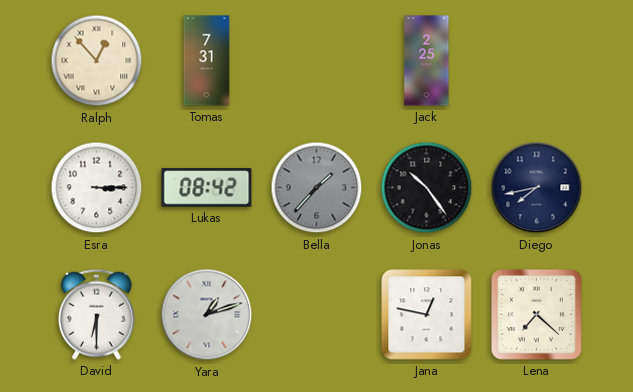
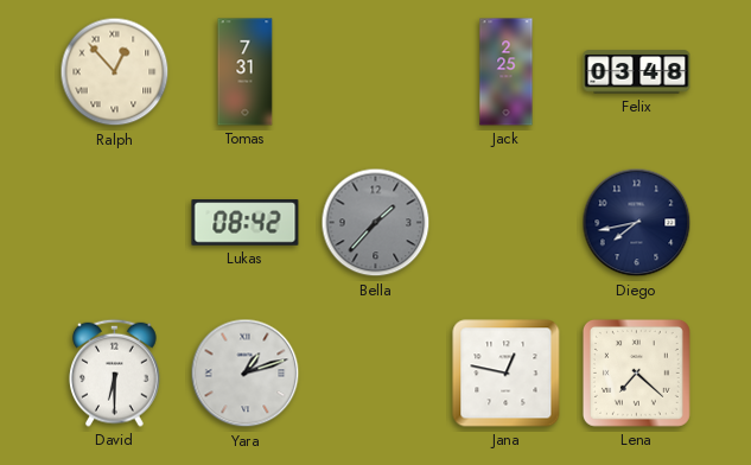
Felix: none -> 03:48
Esra: 3:15 -> none
Jonas: 10:24 -> none
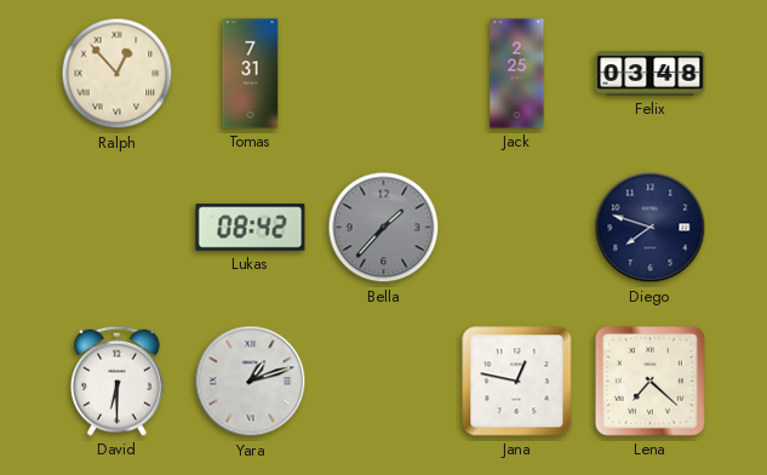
Diego: 7:43 -> 7:48
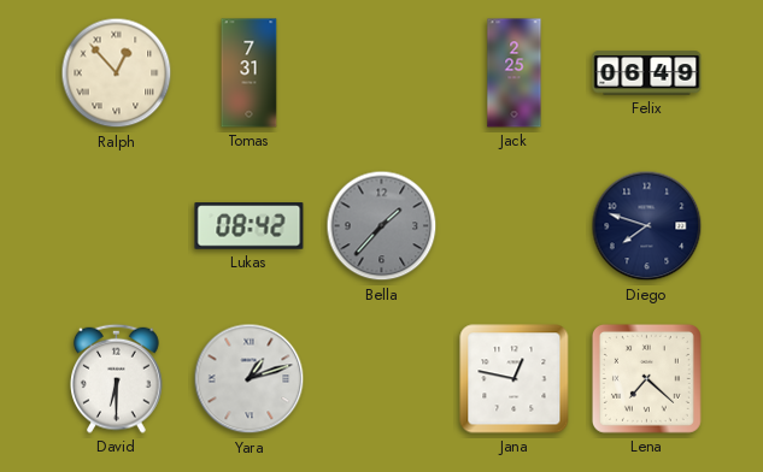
Felix: 03:48 -> 06:49
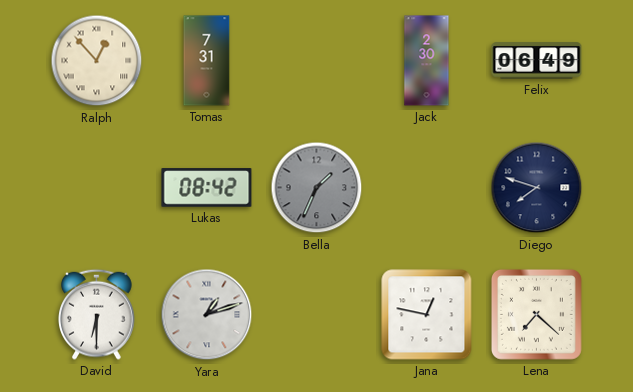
Jack: 2:25 -> 2:30
Bella: 1:37 -> 1:34
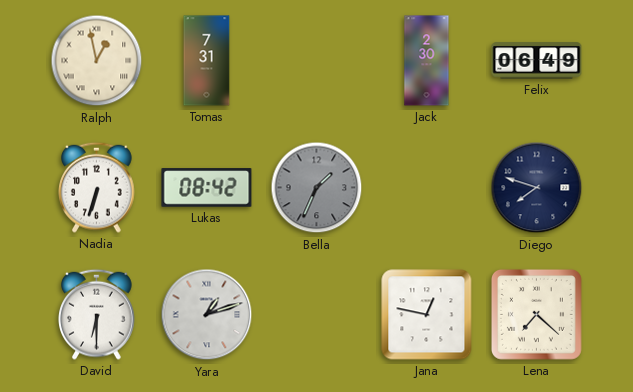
Ralph: 12:53 -> 12:58
Nadia: none -> 6:33
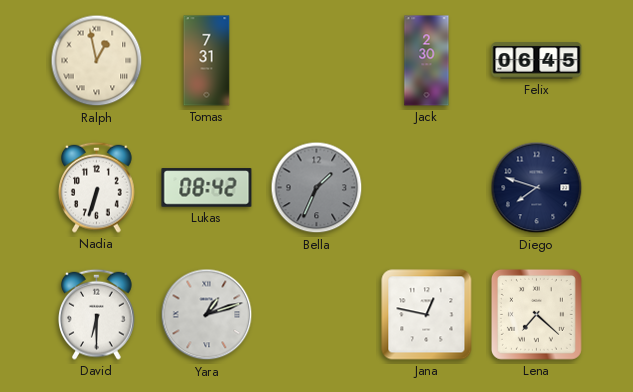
Felix: 06:49 -> 06:45
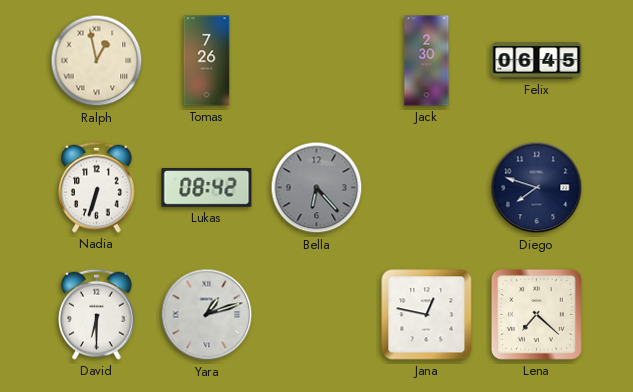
Tomas: 7:31 -> 7:26
Bella: 1:34 -> 6:23
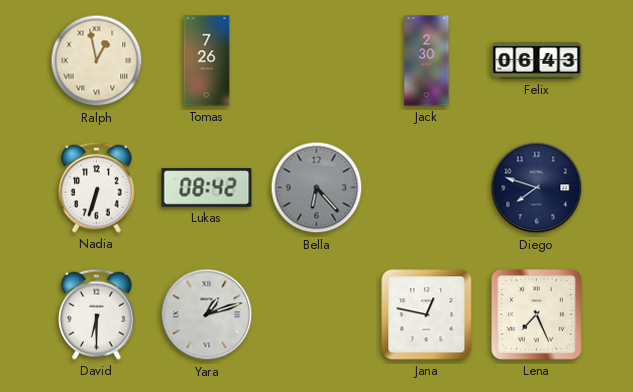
Felix: 06:45 -> 06:43
Lena: 7:22 -> 7:26
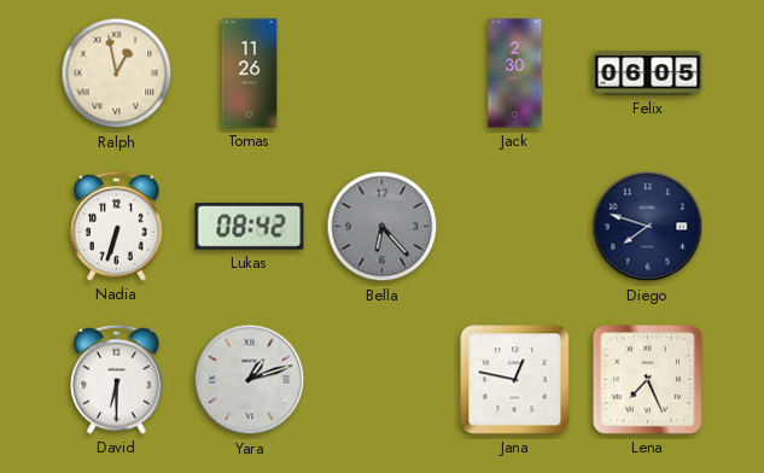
Tomas: 7:26 -> 11:26
Felix: 06:43 -> 06:05
